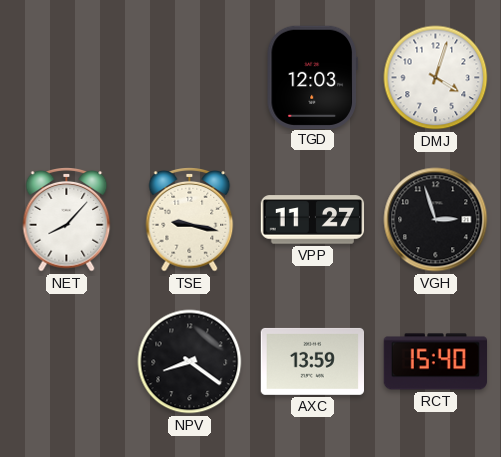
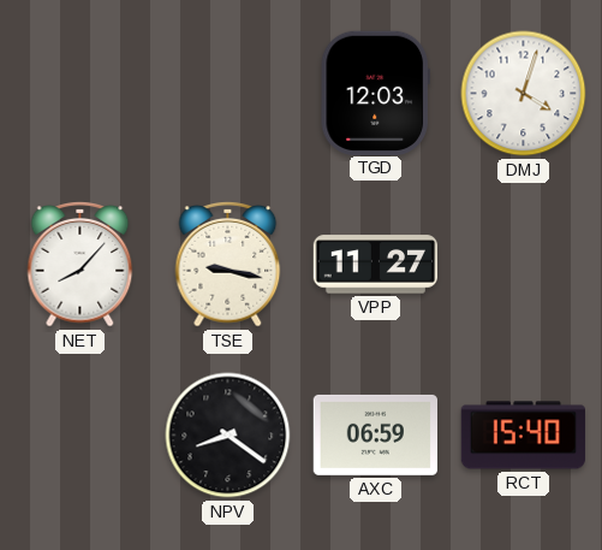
VGH: 2:57 -> none
AXC: 13:59 -> 06:59
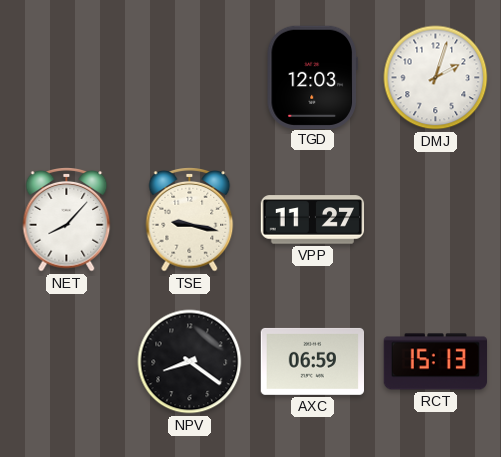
DMJ: 4:03 -> 2:03
RCT: 15:40 -> 15:13
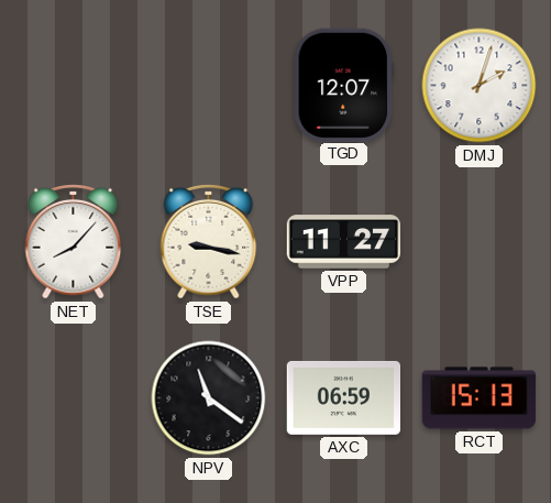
TGD: 12:03 -> 12:07
NPV: 8:21 -> 11:21
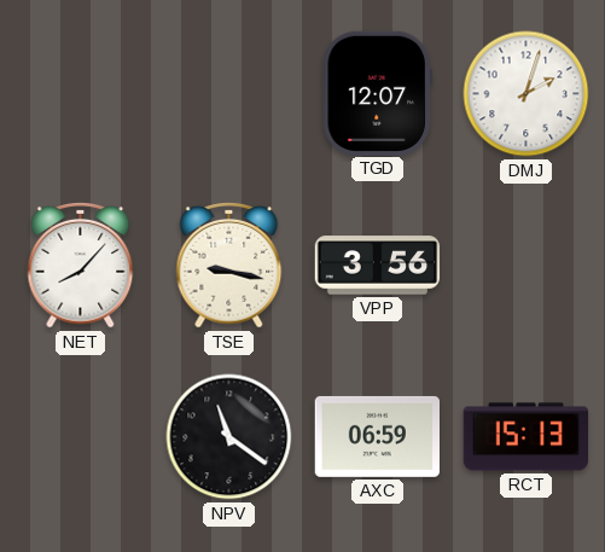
VPP: 11:27 -> 3:56
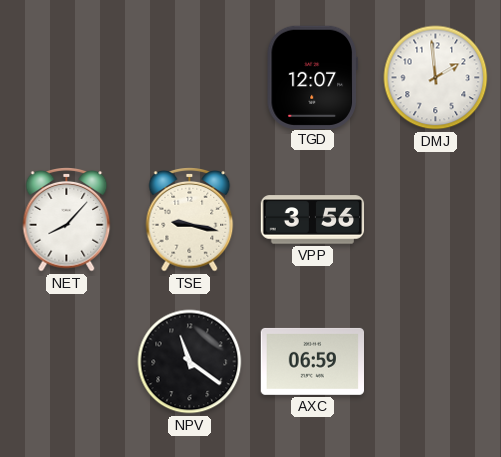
DMJ: 2:03 -> 1:59
RCT: 15:13 -> none
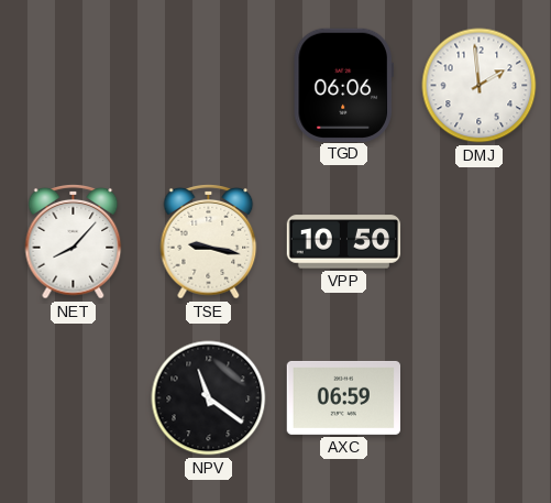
TGD: 12:07 -> 06:06
VPP: 3:56 -> 10:50
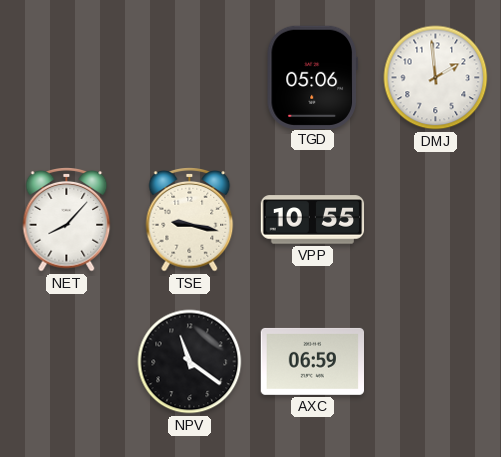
TGD: 06:06 -> 05:06
VPP: 10:50 -> 10:55
